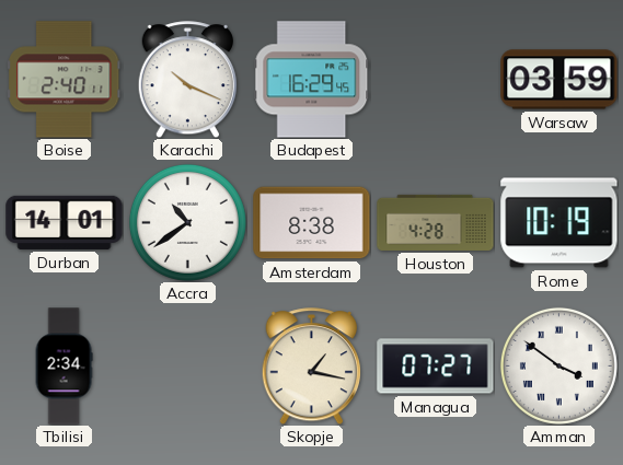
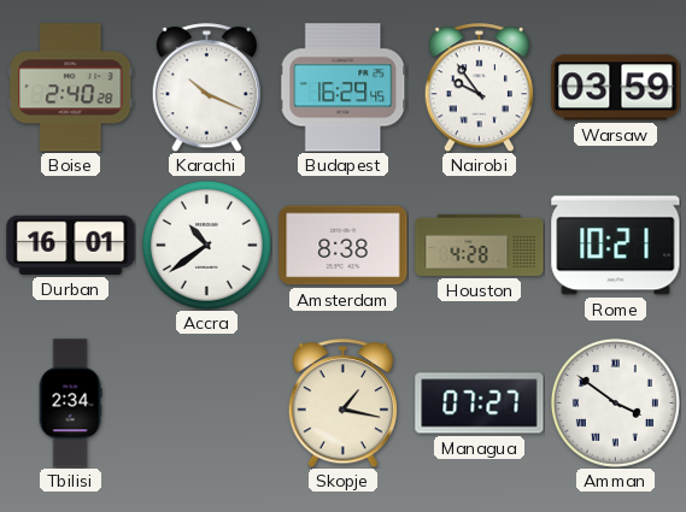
Boise: 2:40:11 -> 2:40:28
Nairobi: none -> 9:54
Durban: 14:01 -> 16:01
Rome: 10:19 -> 10:21
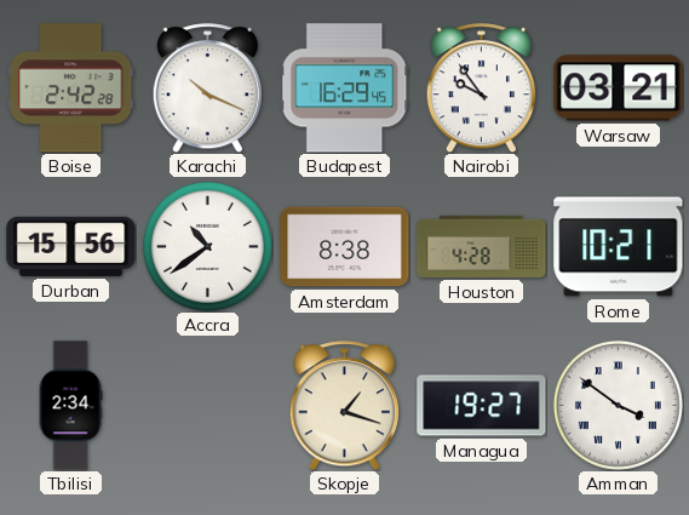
Boise: 2:40 -> 2:42
Warsaw: 03:59 -> 03:21
Durban: 16:01 -> 15:56
Skopje: 1:17 -> 1:18
Managua: 07:27 -> 19:27
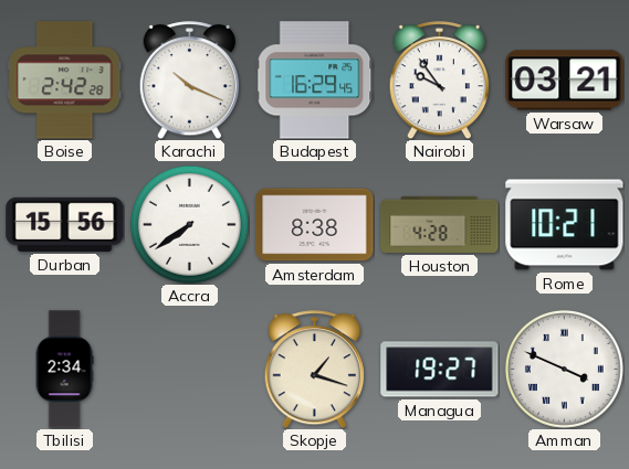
Accra: 10:39 -> 7:39
Amman: 3:51 -> 3:49
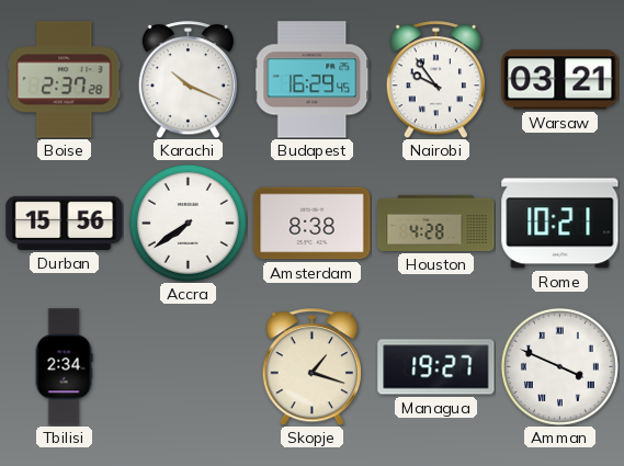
Boise: 2:42 -> 2:37
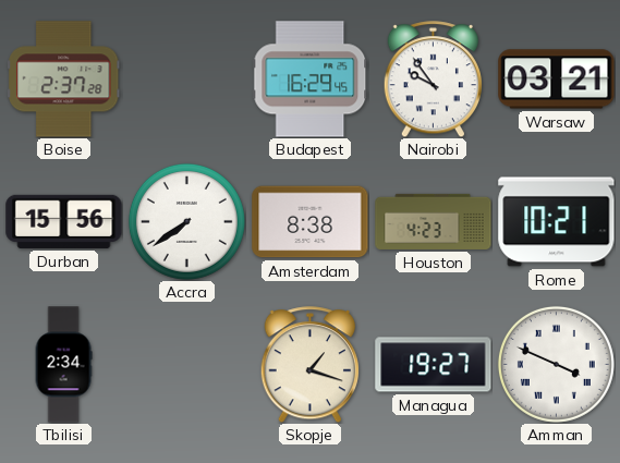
Karachi: 10:19 -> none
Houston: 4:28 -> 4:23
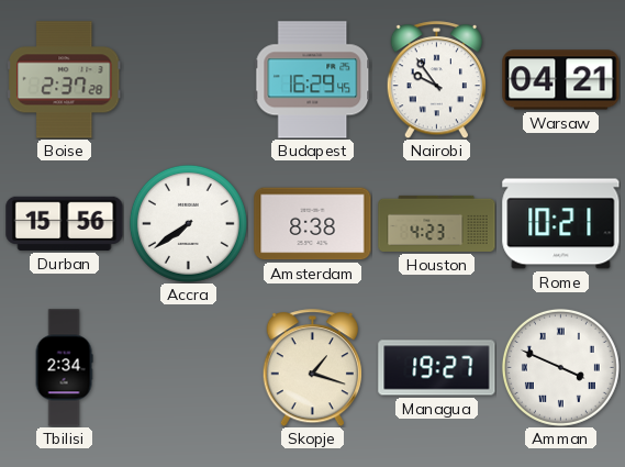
Warsaw: 03:21 -> 04:21
